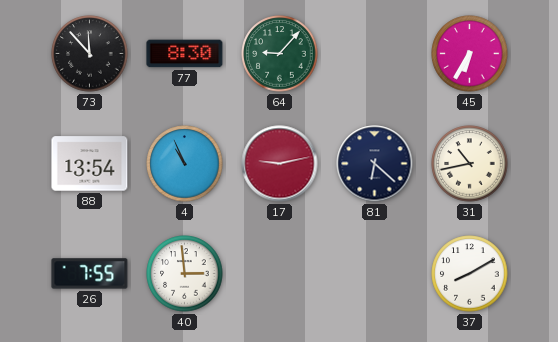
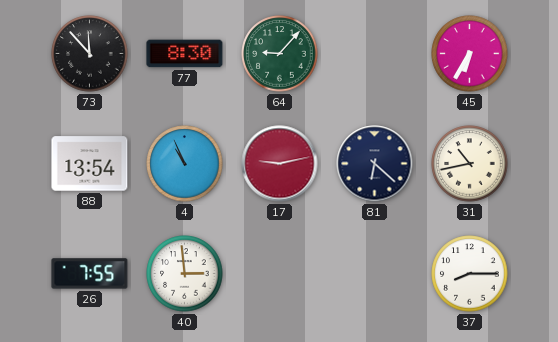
37: 8:10 -> 8:15
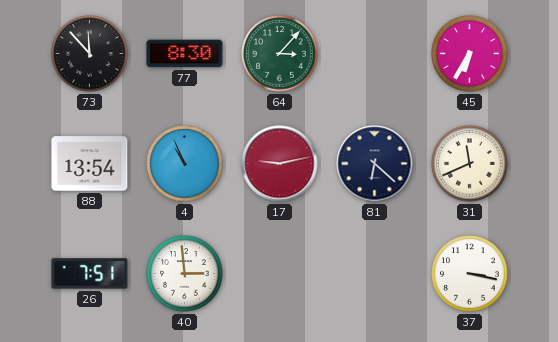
64: 9:07 -> 3:07
31: 10:43 -> 11:41
26: 7:55 -> 7:51
37: 8:15 -> 3:17
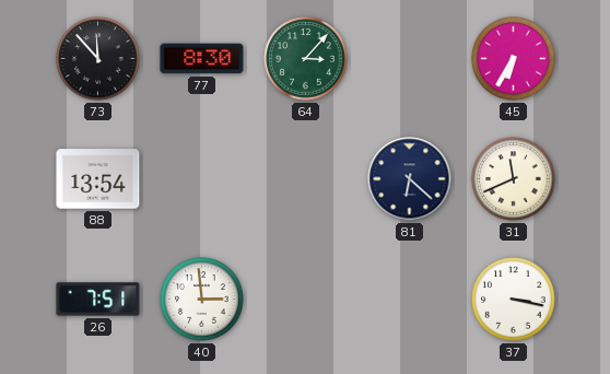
4: 10:56 -> none
17: 9:13 -> none
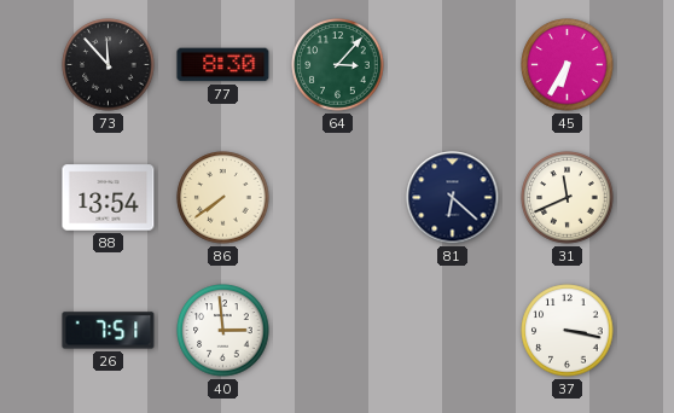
86: none -> 7:39
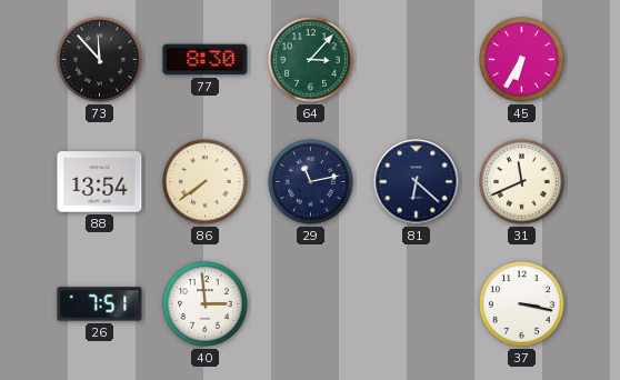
29: none -> 11:13
